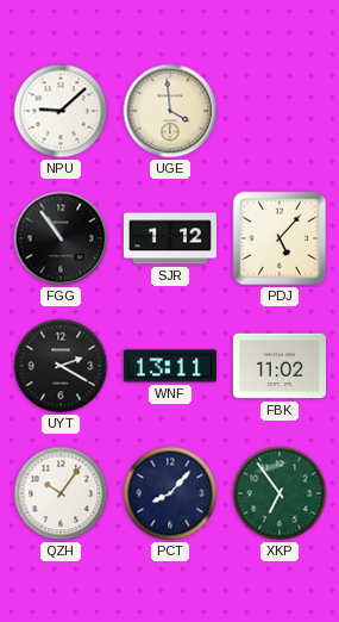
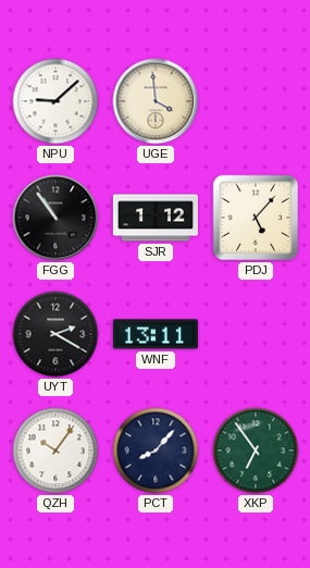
FBK: 11:02 -> none
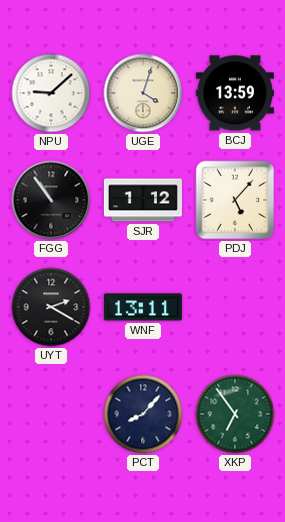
UGE: 3:59 -> 4:03
BCJ: none -> 13:59
QZH: 10:06 -> none
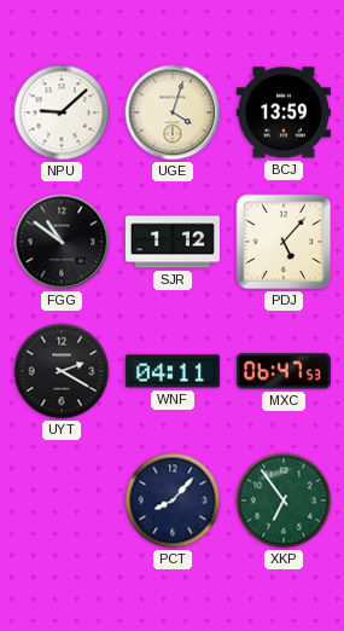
FGG: 10:54 -> 10:51
WNF: 13:11 -> 04:11
MXC: none -> 06:47
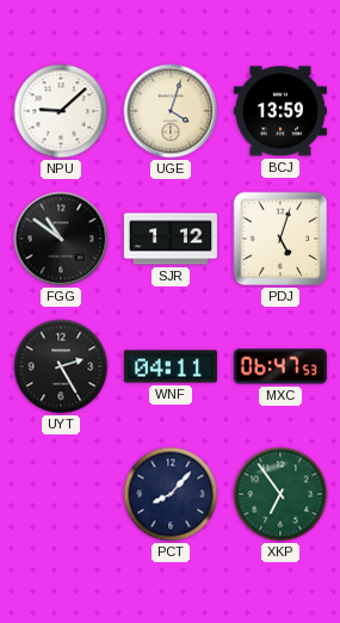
PDJ: 5:07 -> 5:03
UYT: 2:20 -> 2:25
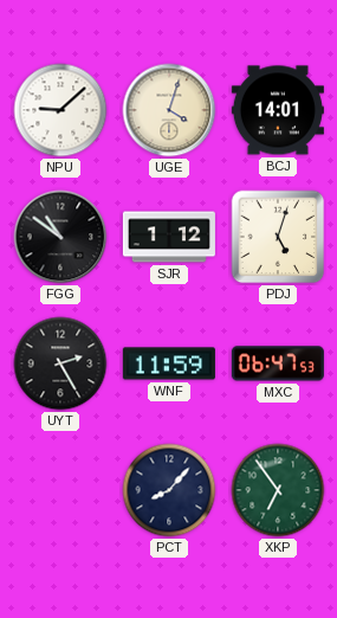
BCJ: 13:59 -> 14:01
WNF: 04:11 -> 11:59
